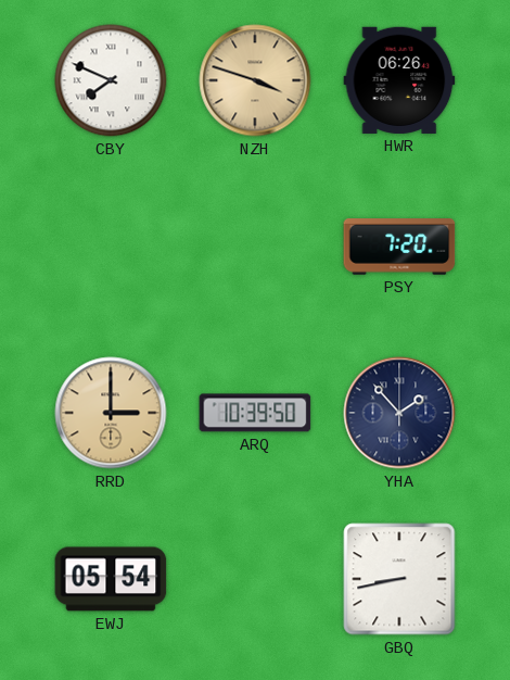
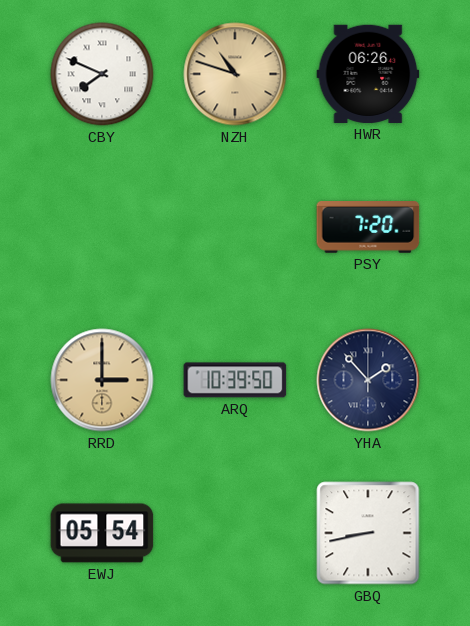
NZH: 3:48 -> 10:48
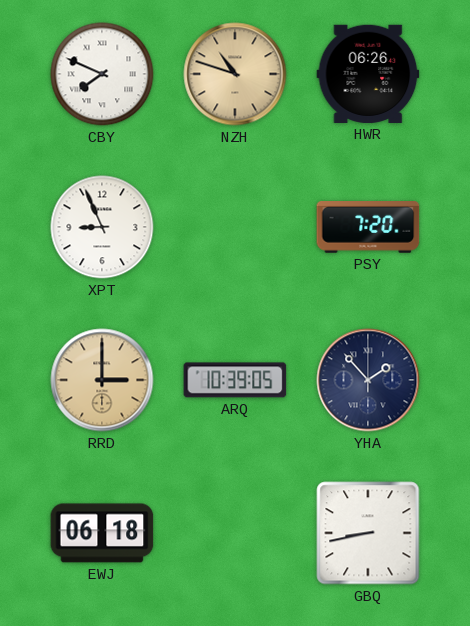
XPT: none -> 8:56
ARQ: 10:39:50 -> 10:39:05
EWJ: 05:54 -> 06:18
